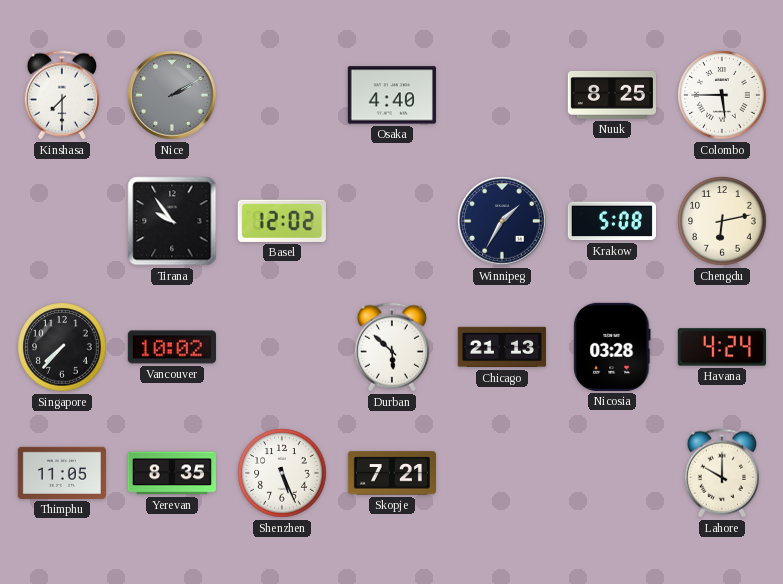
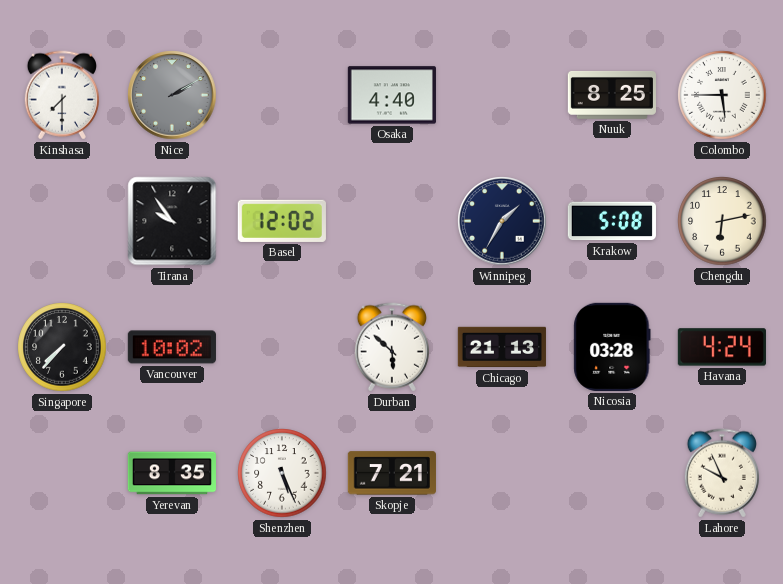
Thimphu: 11:05 -> none
Lahore: 10:00 -> 9:56
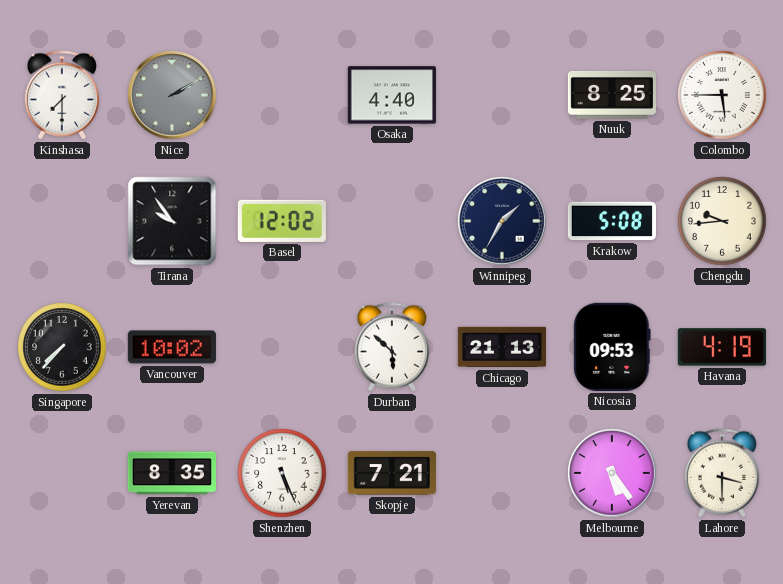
Chengdu: 6:13 -> 9:44
Nicosia: 03:28 -> 09:53
Havana: 4:24 -> 4:19
Melbourne: none -> 5:24
Lahore: 9:56 -> 3:30
